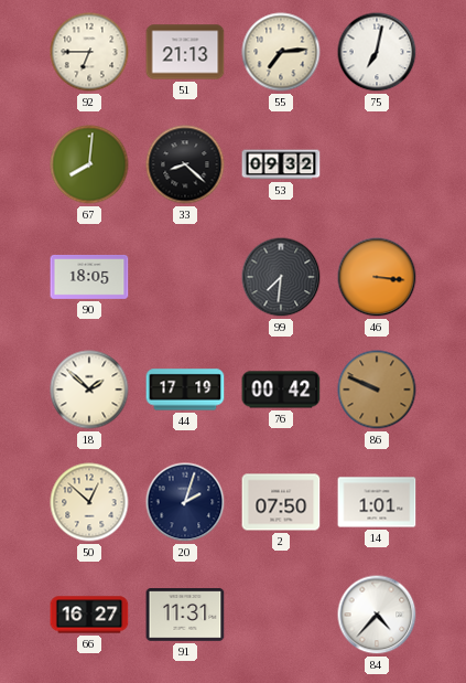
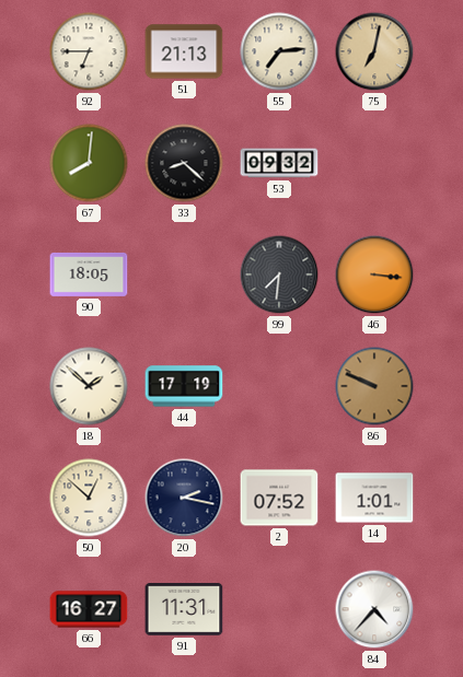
75 dial: white -> champagne
76: 00:42 -> none
20: 2:03 -> 2:17
2: 07:50 -> 07:52
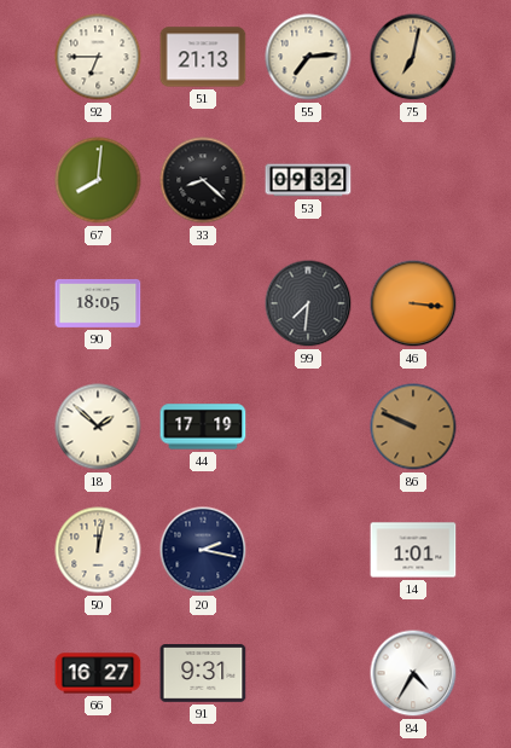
50: 12:52 -> 12:02
2: 07:52 -> none
91: 11:31 -> 9:31
84: 4:37 -> 4:35
